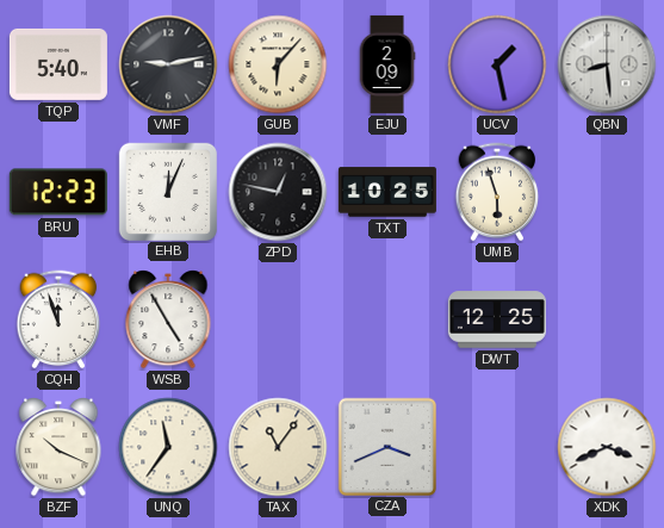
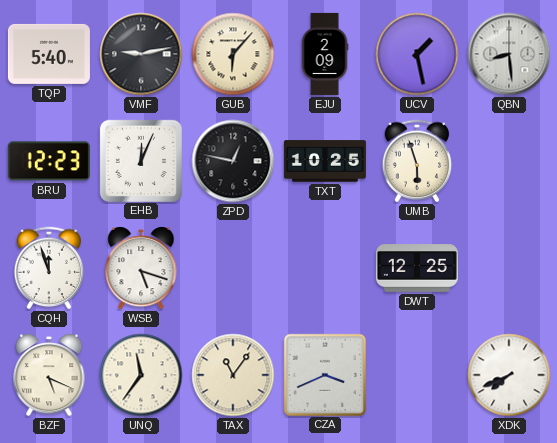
WSB: 4:55 -> 5:18
BZF: 10:19 -> 5:19
XDK: 3:41 -> 7:41
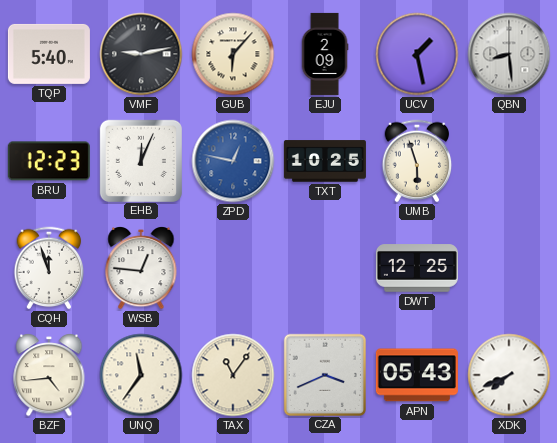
ZPD dial: black -> blue
WSB: 5:18 -> 12:46
BZF: 5:19 -> 4:44
APN: none -> 05:43
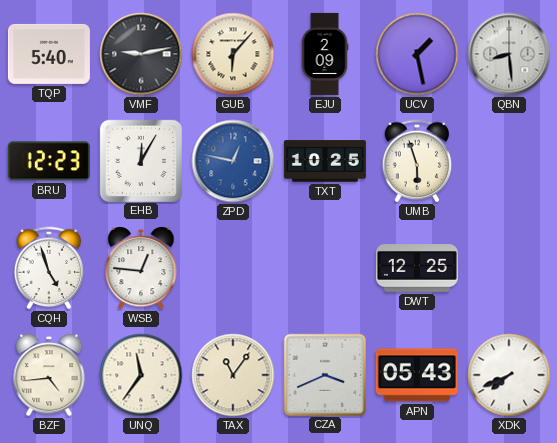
EHB: 12:04 -> 12:05
CQH: 11:57 -> 4:57
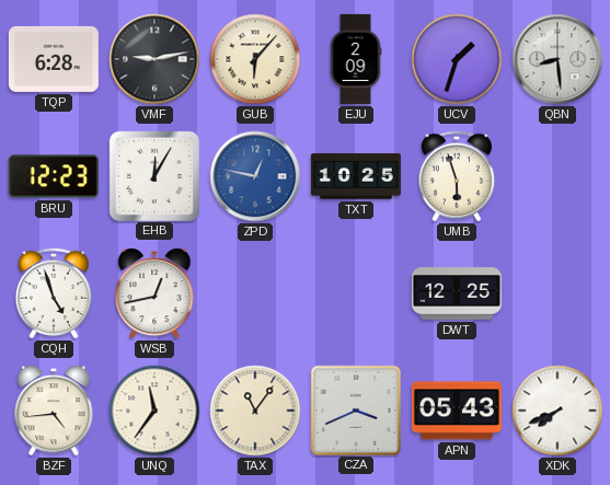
TQP: 5:40 -> 6:28
UCV: 1:28 -> 1:33
WSB: 12:46 -> 12:43
